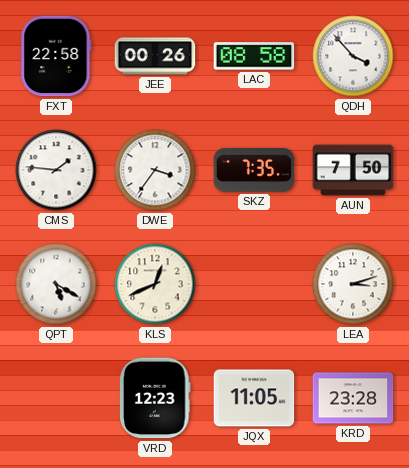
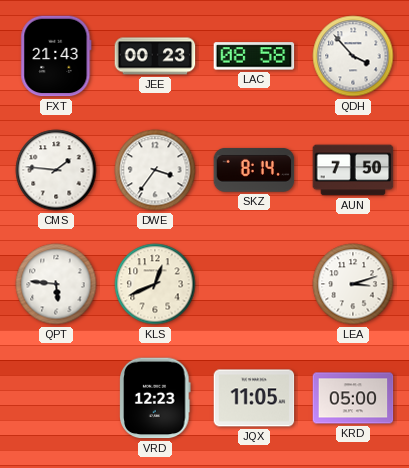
FXT: 22:58 -> 21:43
JEE: 00:26 -> 00:23
SKZ: 7:35 -> 8:14
QPT: 5:20 -> 5:46
KRD: 23:28 -> 05:00
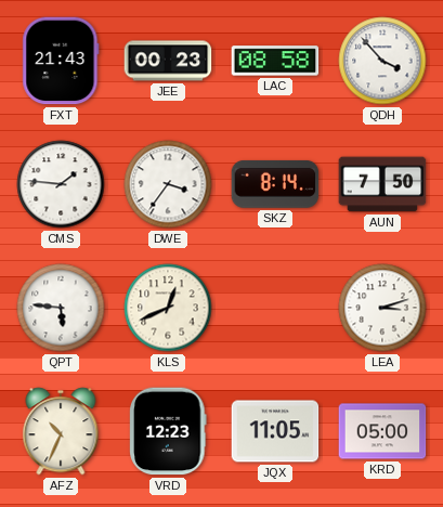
AFZ: none -> 10:34
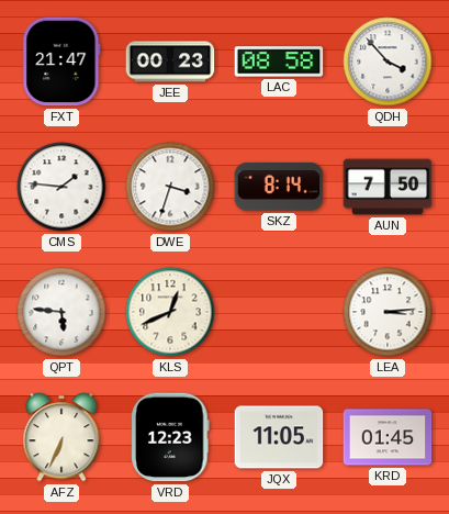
FXT: 21:43 -> 21:47
DWE: 3:36 -> 3:33
LEA: 3:12 -> 3:14
AFZ: 10:34 -> 6:34
KRD: 05:00 -> 01:45
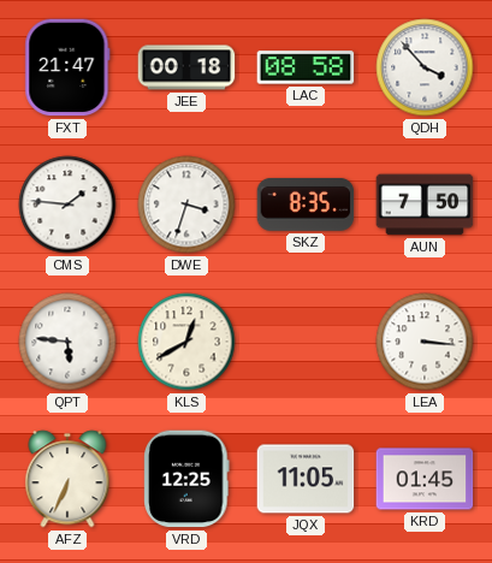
JEE: 00:23 -> 00:18
SKZ: 8:14 -> 8:35
KLS: 12:41 -> 12:40
LEA: 3:14 -> 3:16
VRD: 12:23 -> 12:25
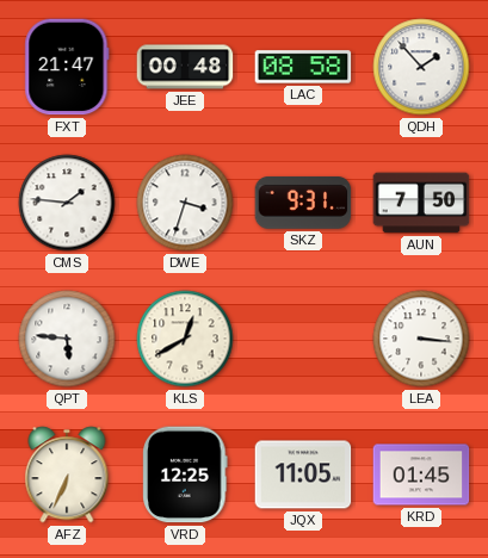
JEE: 00:18 -> 00:48
QDH: 3:53 -> 1:53
SKZ: 8:35 -> 9:31
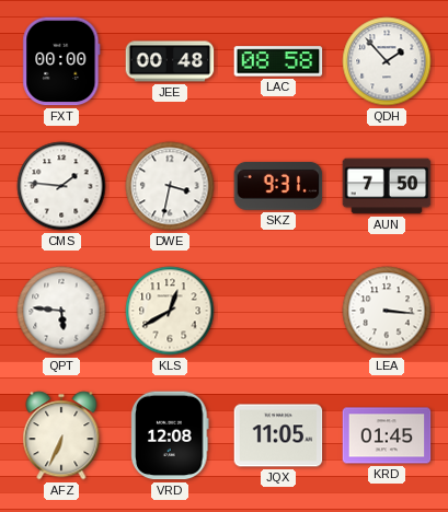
FXT: 21:47 -> 00:00
DWE: 3:33 -> 3:32
VRD: 12:25 -> 12:08
